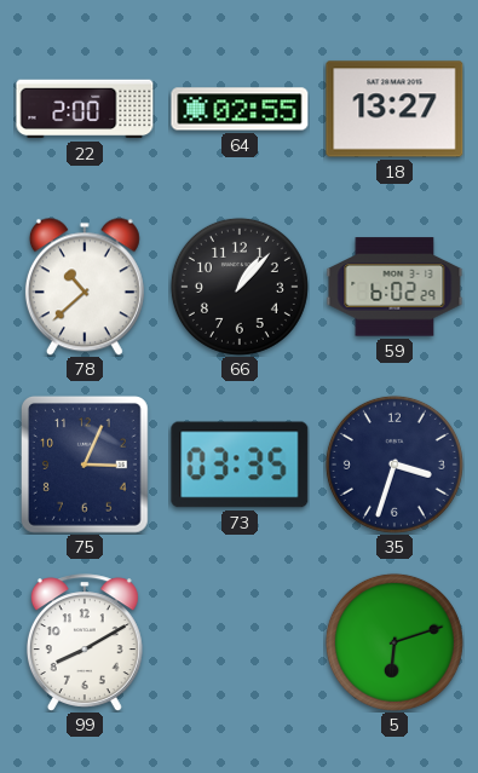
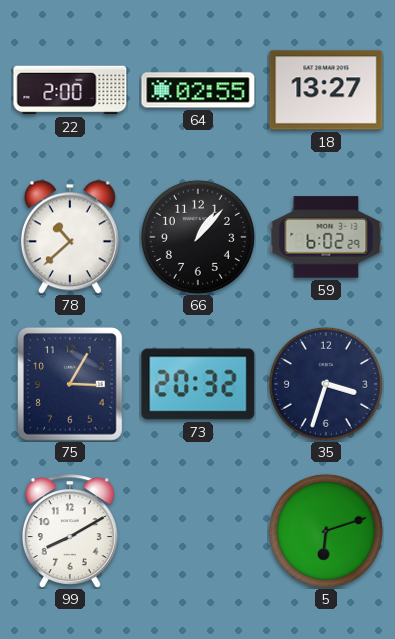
75: 3:04 -> 3:05
73: 03:35 -> 20:32
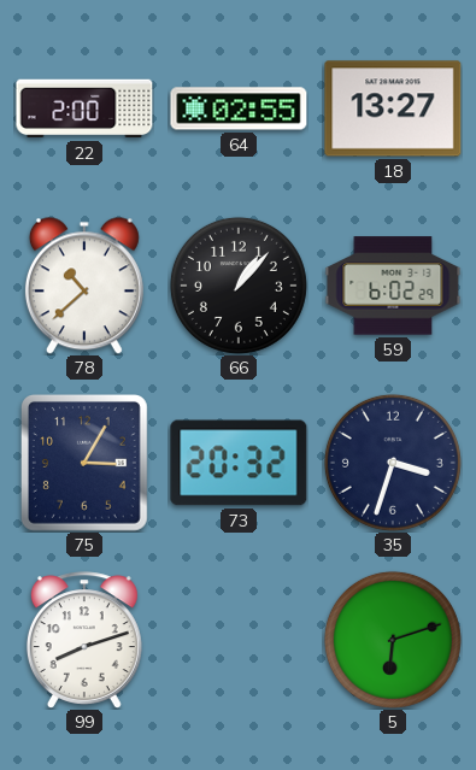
99: 8:10 -> 8:12
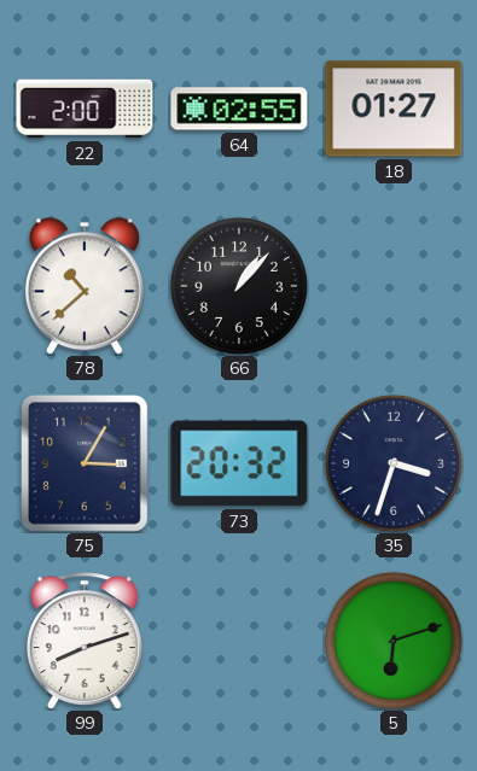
18: 13:27 -> 01:27
59: 6:02 -> none
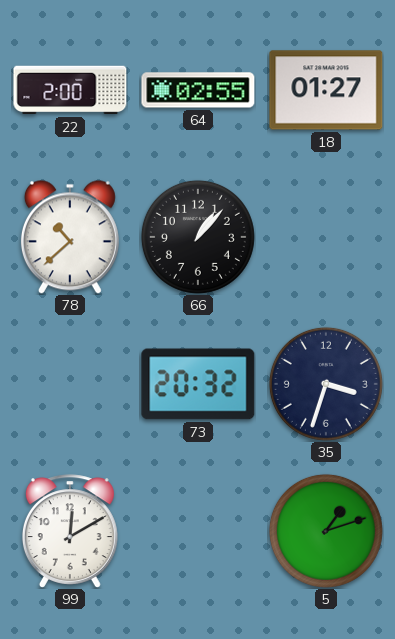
75: 3:05 -> none
99: 8:12 -> 12:10
5: 6:12 -> 1:12
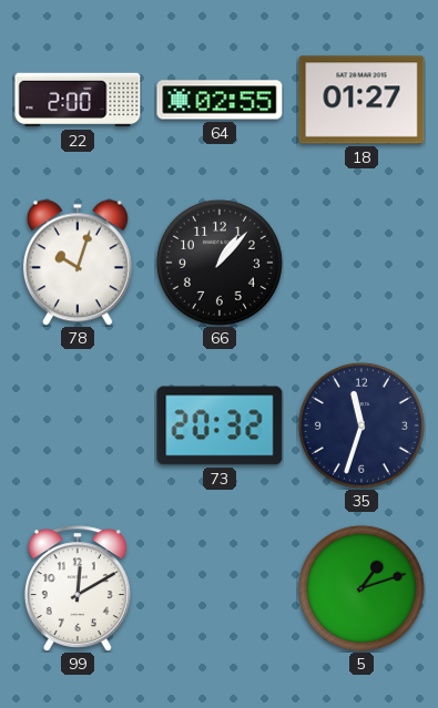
78: 10:38 -> 10:03
35: 3:33 -> 11:33
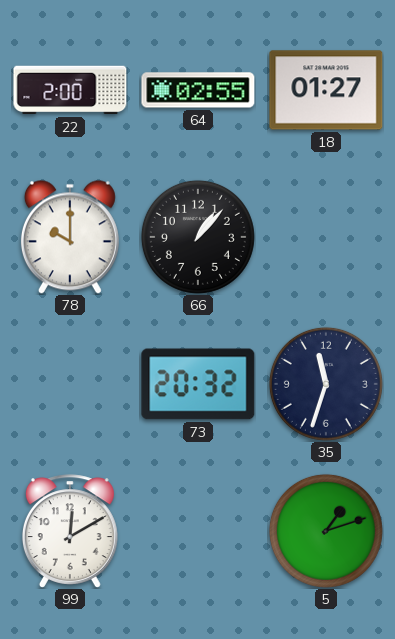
78: 10:03 -> 10:00
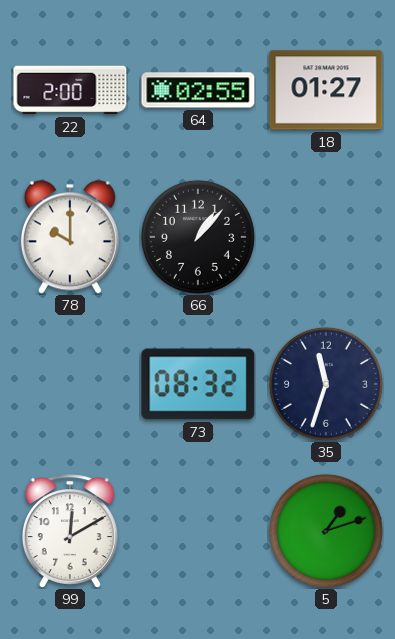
73: 20:32 -> 08:32
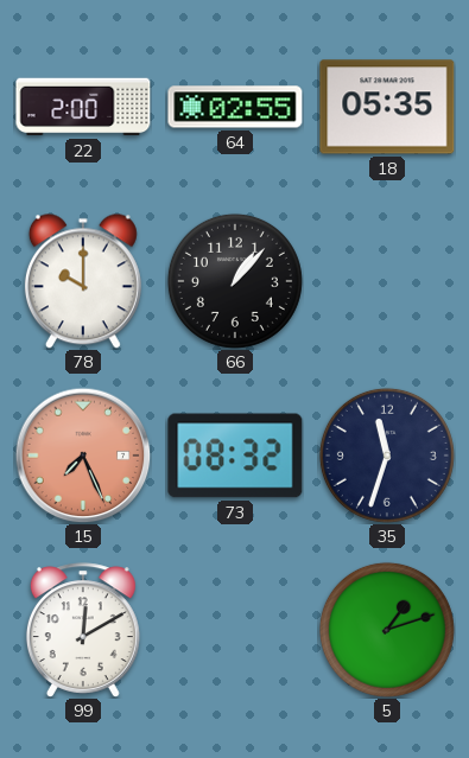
18: 01:27 -> 05:35
15: none -> 7:26
